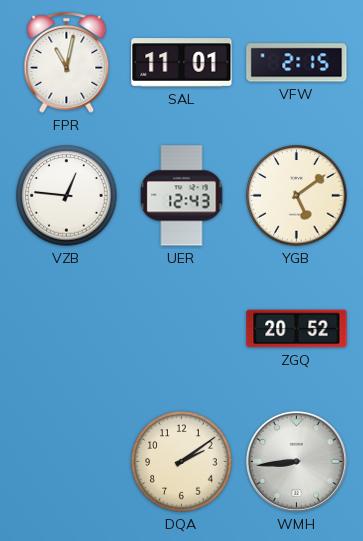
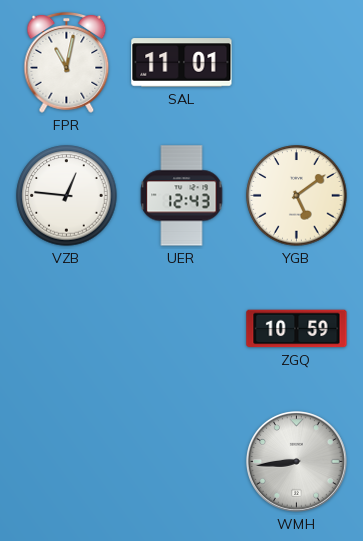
VFW: 2:15 -> none
ZGQ: 20:52 -> 10:59
DQA: 2:09 -> none
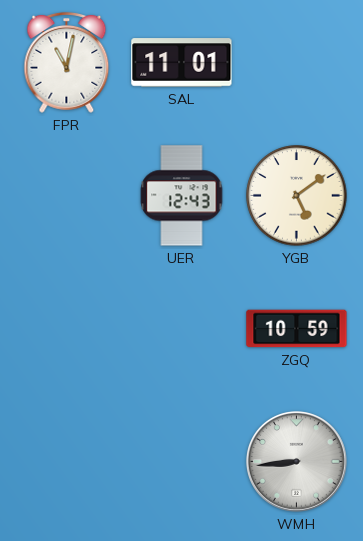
VZB: 12:46 -> none
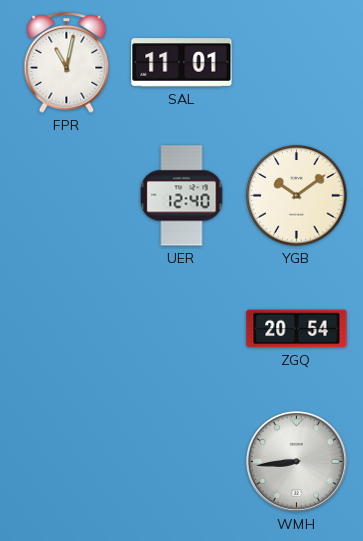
UER: 12:43 -> 12:40
YGB: 5:09 -> 10:09
ZGQ: 10:59 -> 20:54
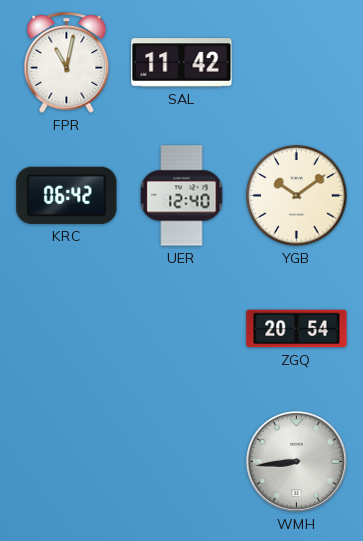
SAL: 11:01 -> 11:42
KRC: none -> 06:42
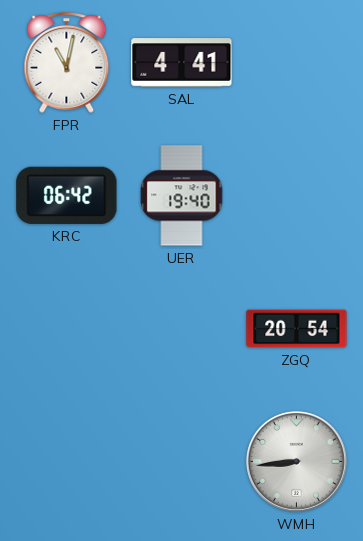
SAL: 11:42 -> 4:41
UER: 12:40 -> 19:40
YGB: 10:09 -> none
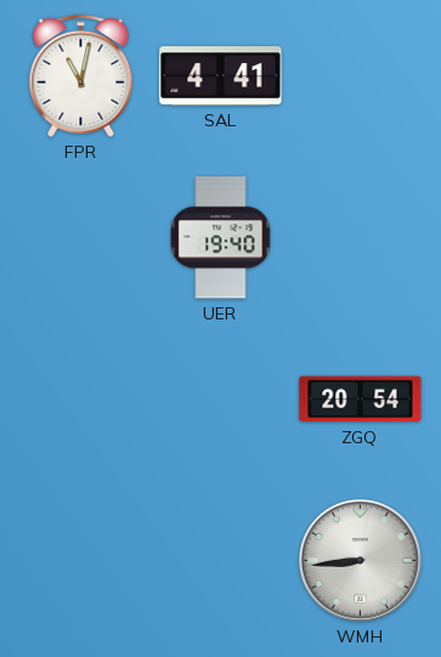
KRC: 06:42 -> none
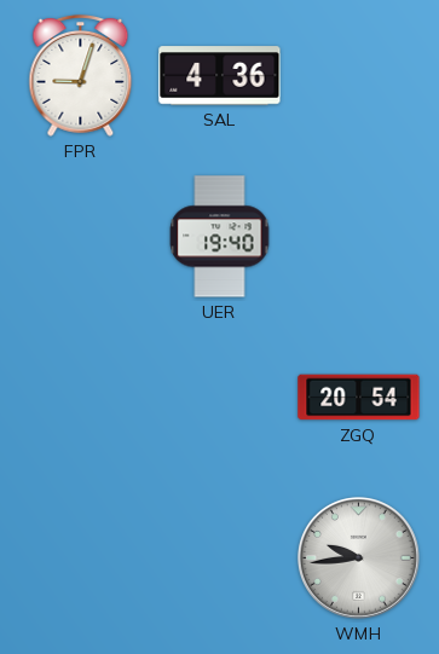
FPR: 11:02 -> 9:03
SAL: 4:41 -> 4:36
WMH: 8:44 -> 9:44
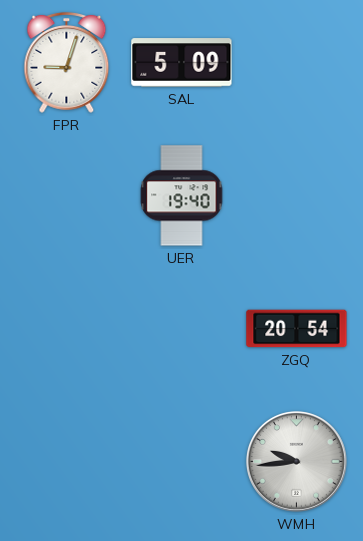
SAL: 4:36 -> 5:09
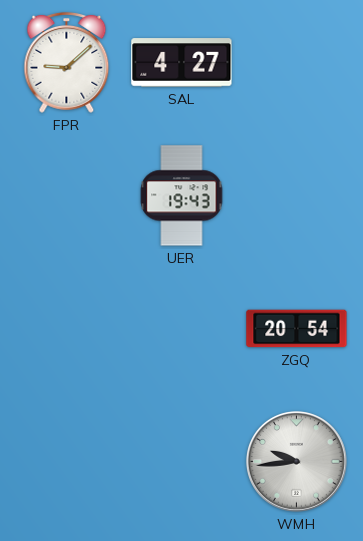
FPR: 9:03 -> 9:08
SAL: 5:09 -> 4:27
UER: 19:40 -> 19:43
